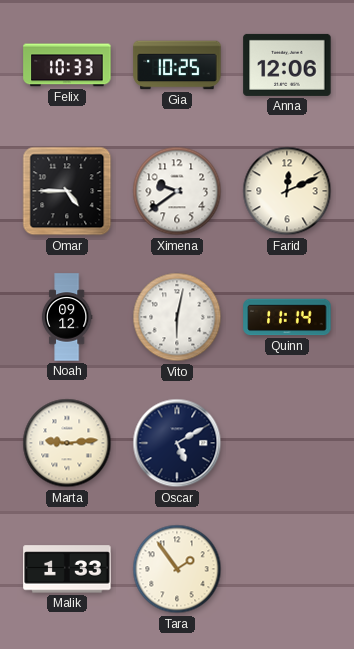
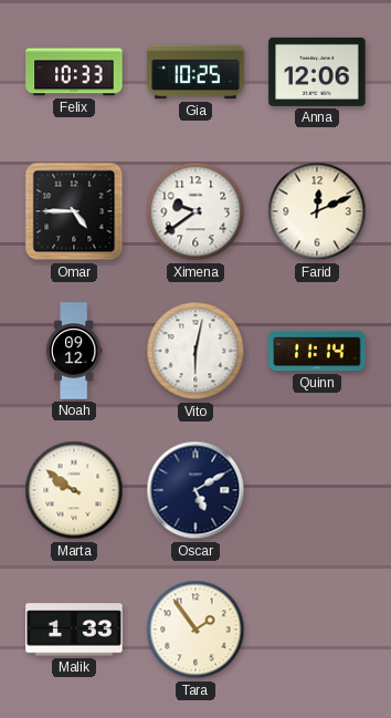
Marta: 9:14 -> 9:51
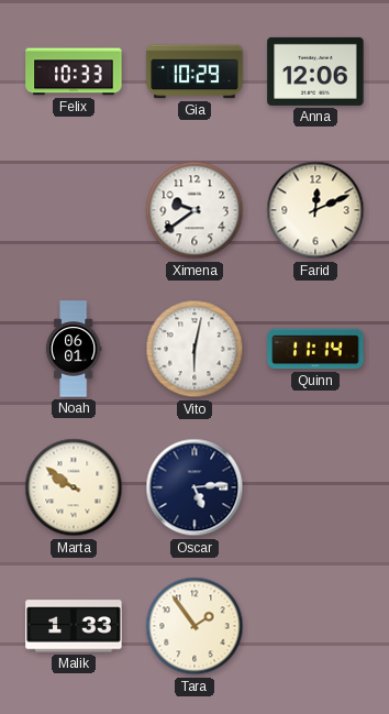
Gia: 10:25 -> 10:29
Omar: 4:45 -> none
Noah: 09:12 -> 06:01
Oscar: 5:10 -> 5:14
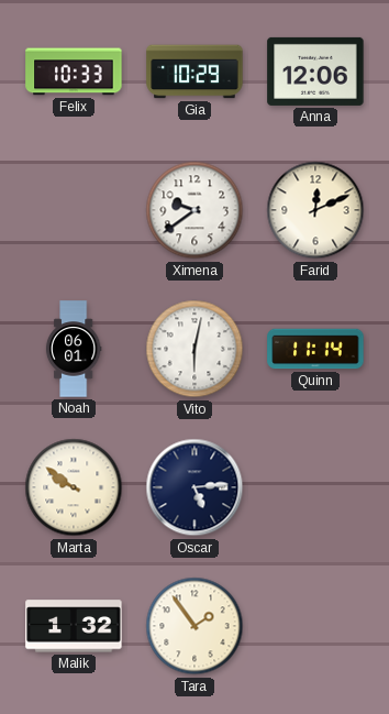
Malik: 1:33 -> 1:32
